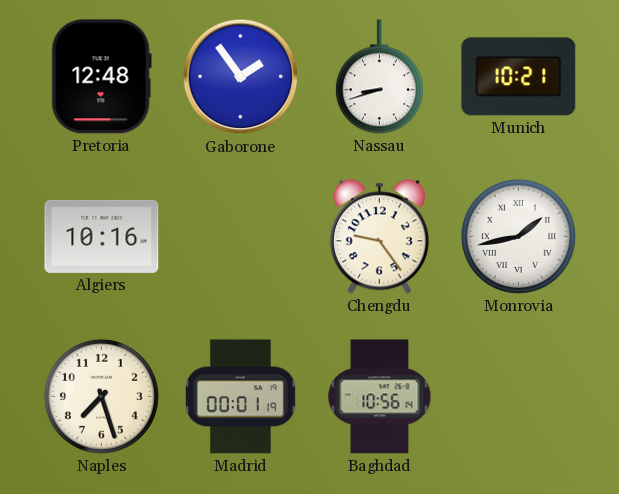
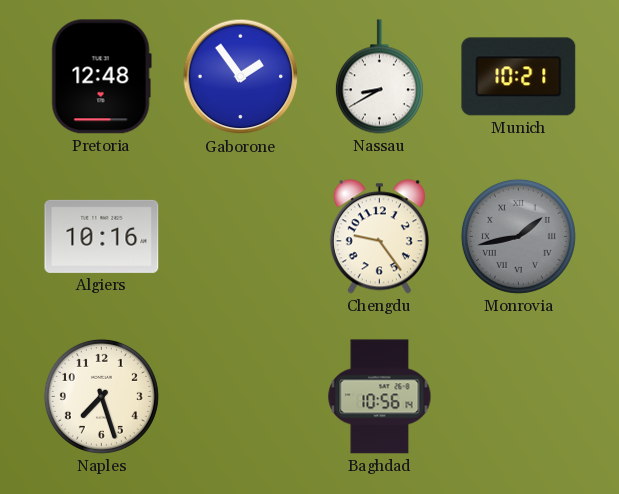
Nassau: 8:42 -> 8:40
Monrovia dial: white -> grey
Madrid: 00:01 -> none
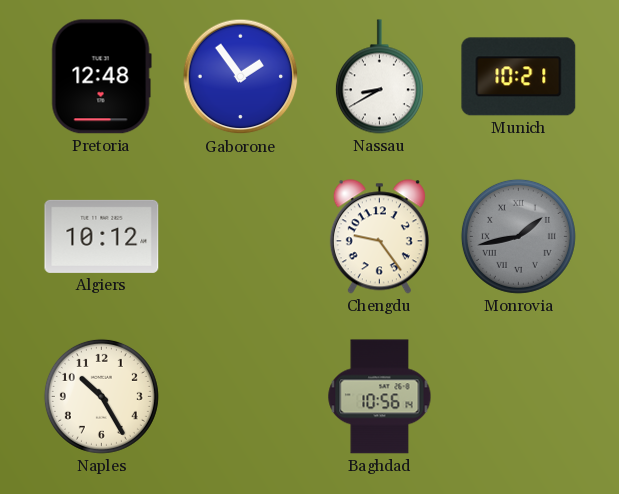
Algiers: 10:16 -> 10:12
Naples: 7:27 -> 10:25
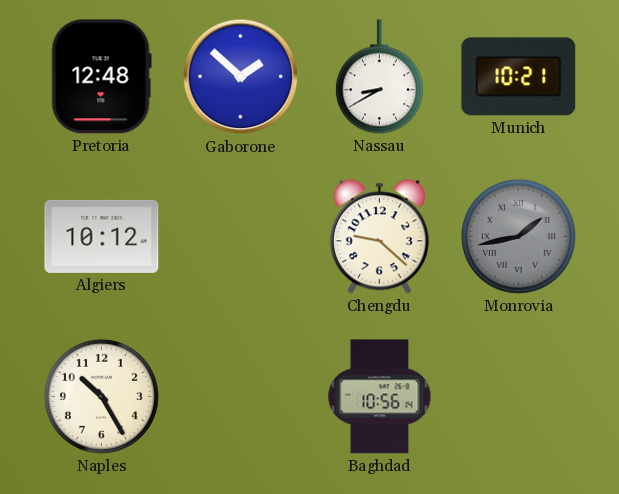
Gaborone: 1:54 -> 1:52
Chengdu: 9:24 -> 9:22
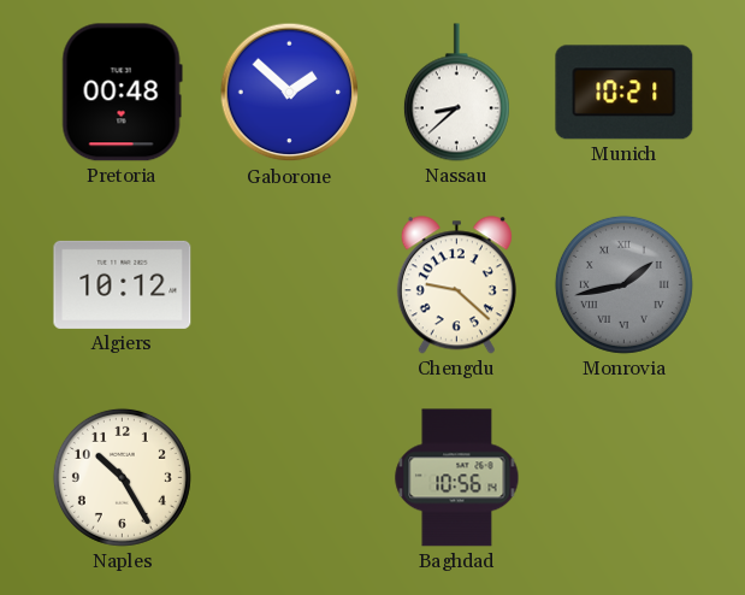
Pretoria: 12:48 -> 00:48
Nassau: 8:40 -> 8:38
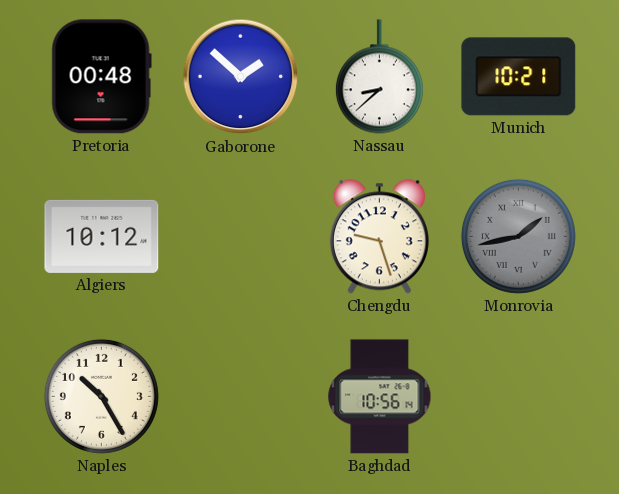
Chengdu: 9:22 -> 9:27
